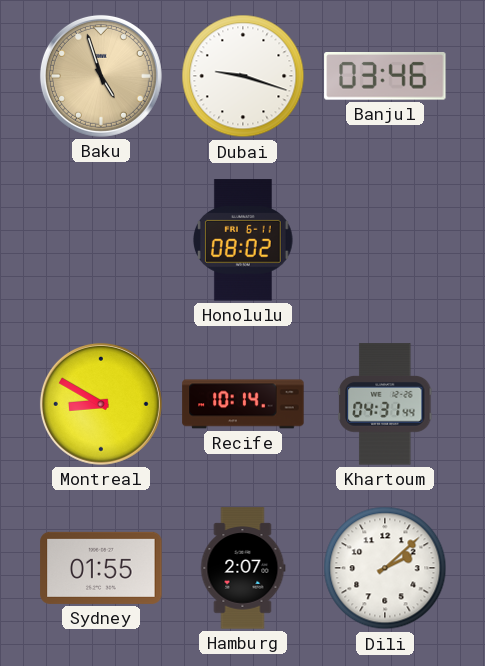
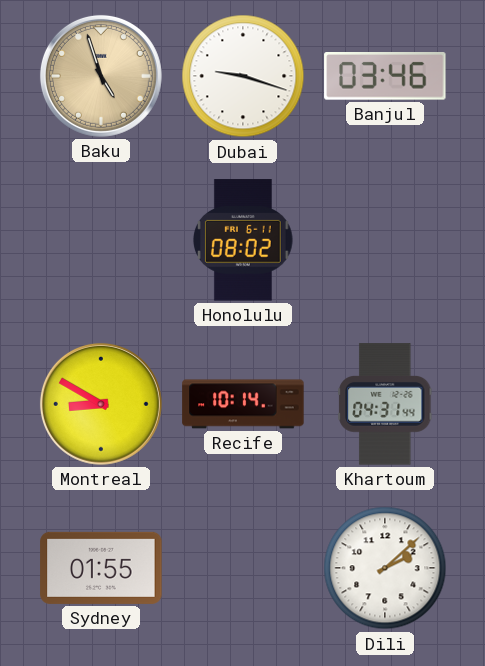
Hamburg: 2:07 -> none
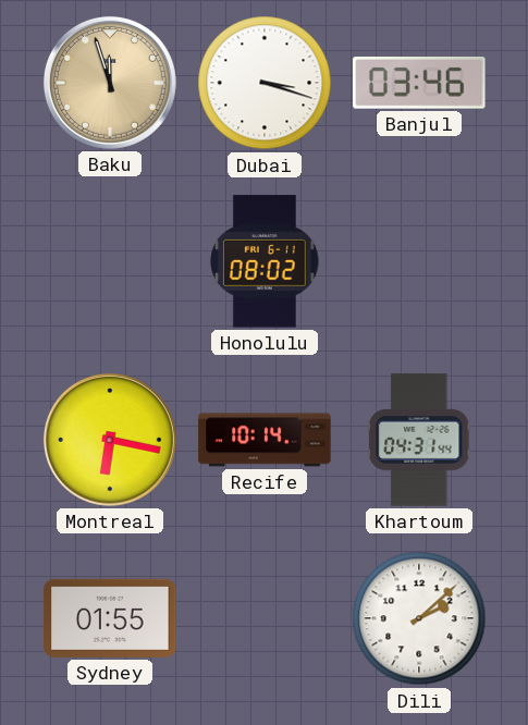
Baku: 4:57 -> 11:57
Dubai: 9:18 -> 3:18
Montreal: 8:50 -> 6:17
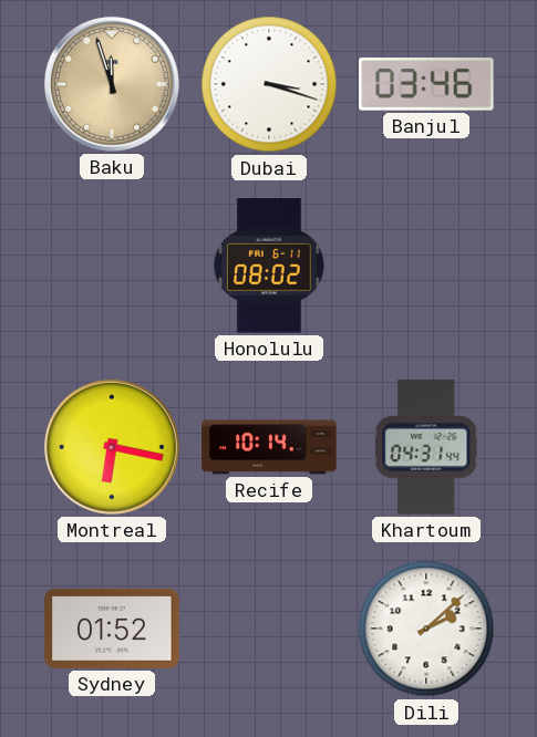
Sydney: 01:55 -> 01:52
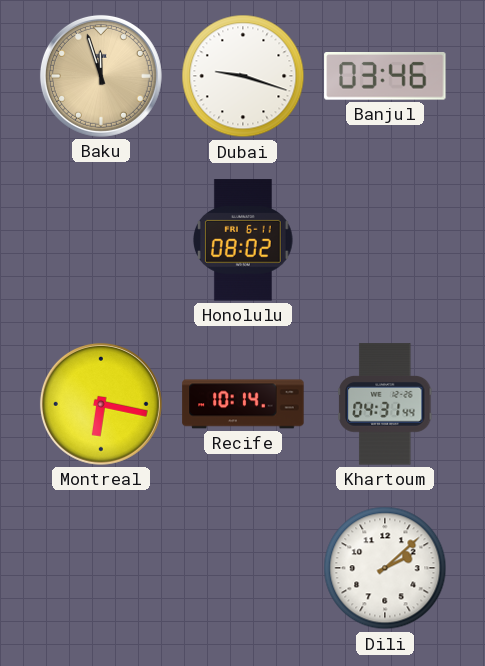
Dubai: 3:18 -> 9:18
Sydney: 01:52 -> none
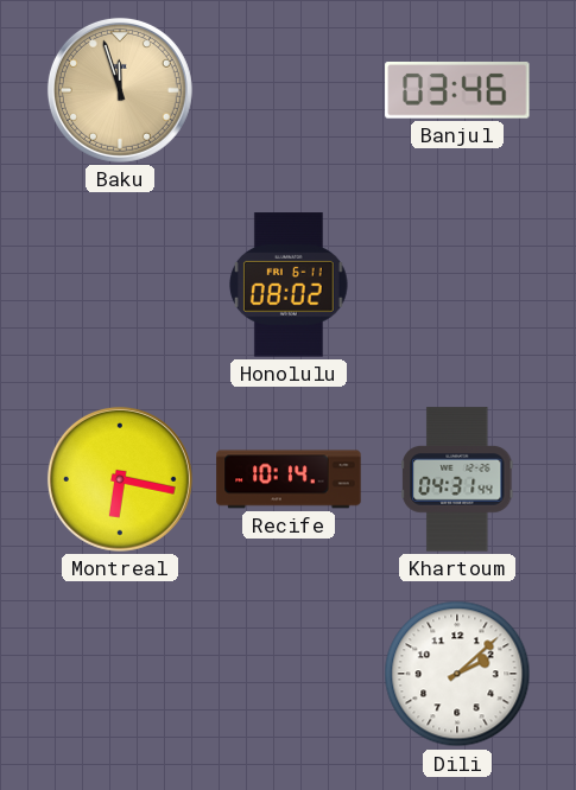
Dubai: 9:18 -> none
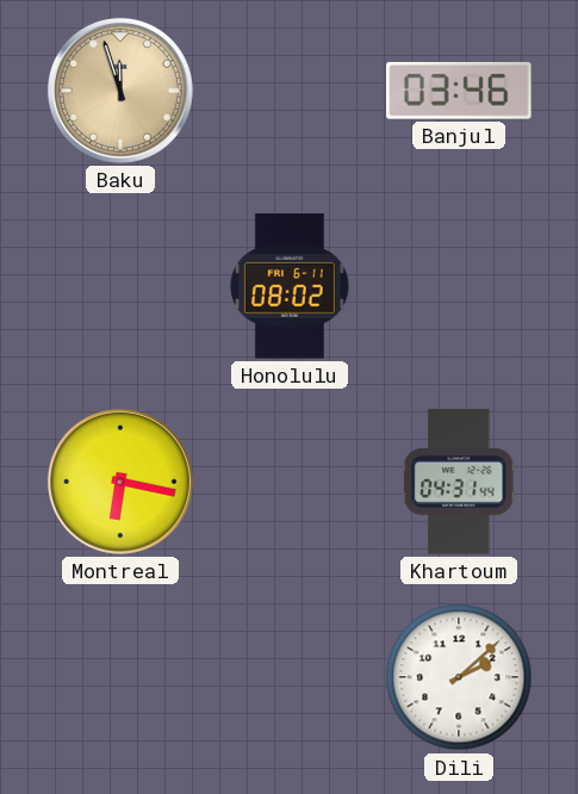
Recife: 10:14 -> none
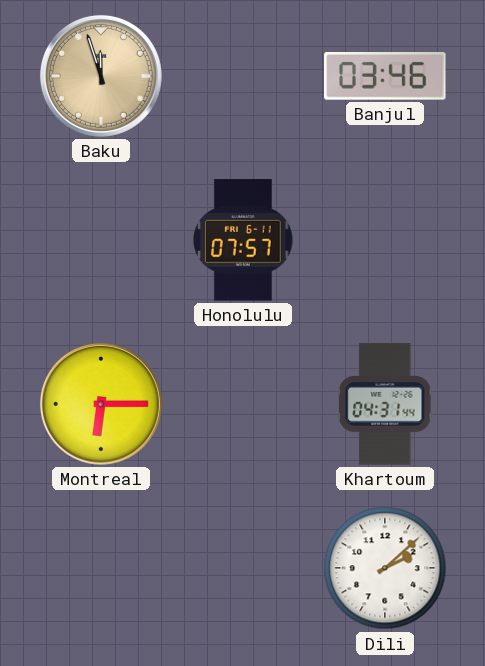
Honolulu: 08:02 -> 07:57
Montreal: 6:17 -> 6:15
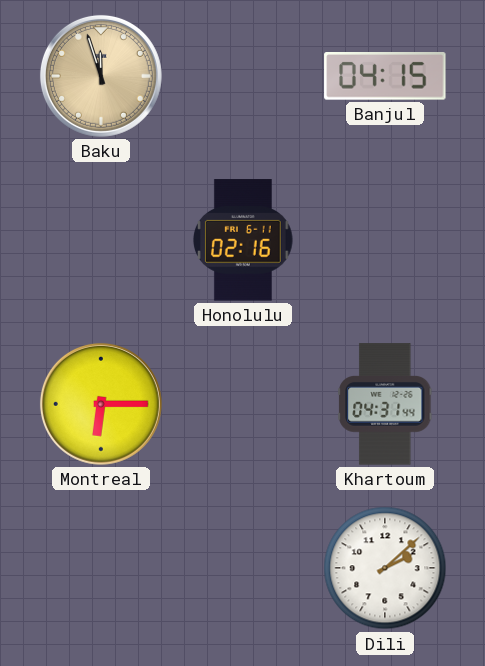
Banjul: 03:46 -> 04:15
Honolulu: 07:57 -> 02:16
